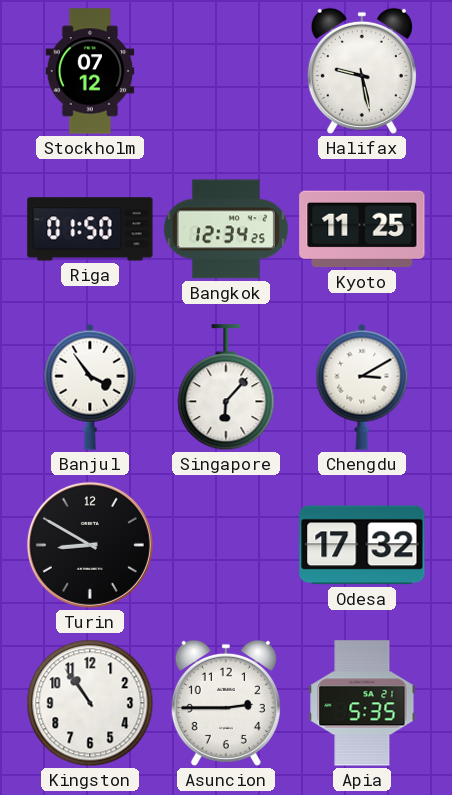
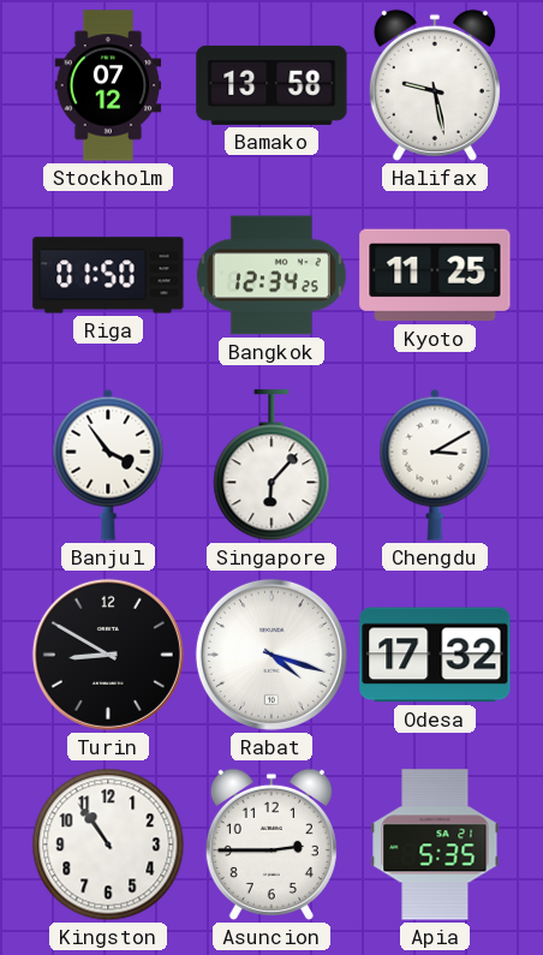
Bamako: none -> 13:58
Rabat: none -> 4:18
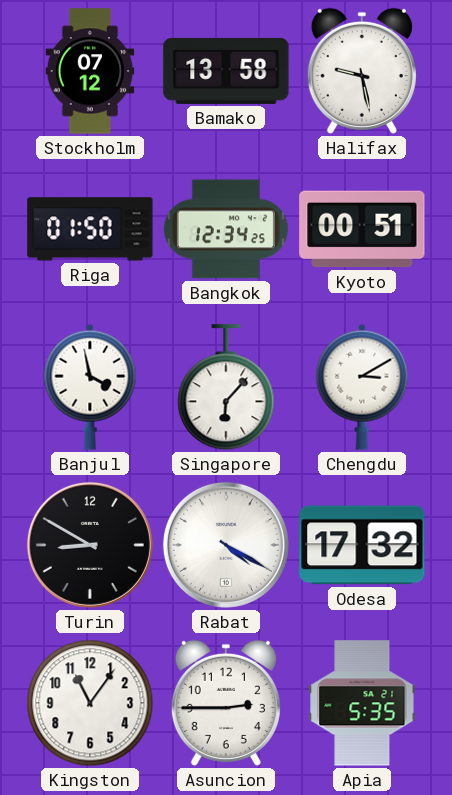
Kyoto: 11:25 -> 00:51
Banjul: 3:54 -> 3:58
Rabat: 4:18 -> 4:20
Kingston: 10:54 -> 11:06
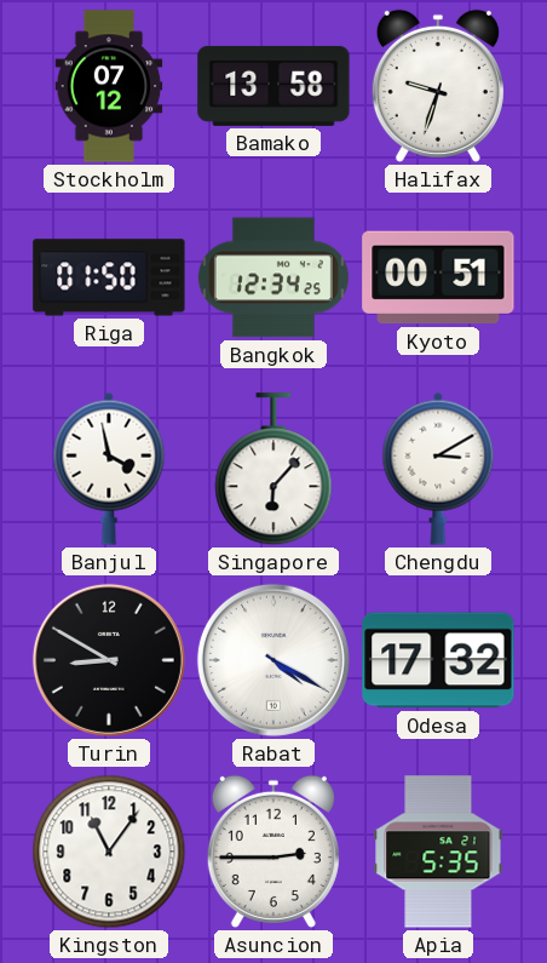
Halifax: 9:28 -> 9:33
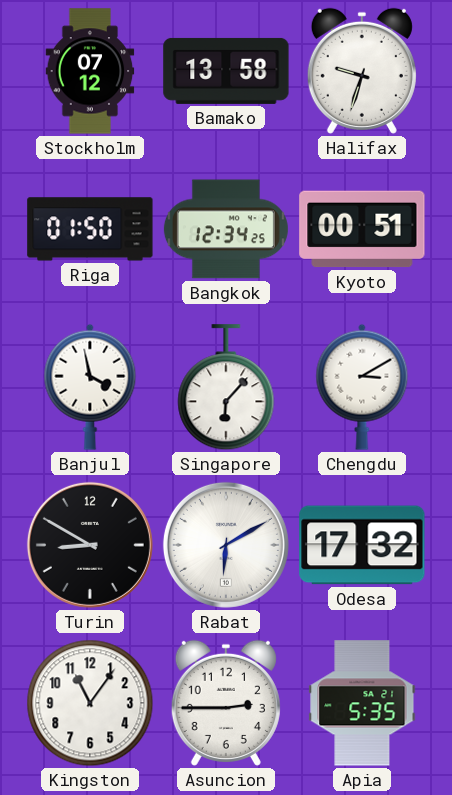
Rabat: 4:20 -> 6:10
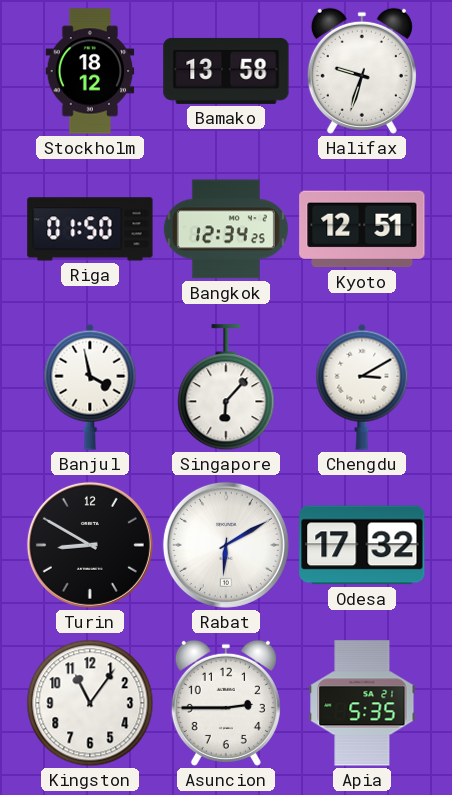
Stockholm: 07:12 -> 18:12
Kyoto: 00:51 -> 12:51
